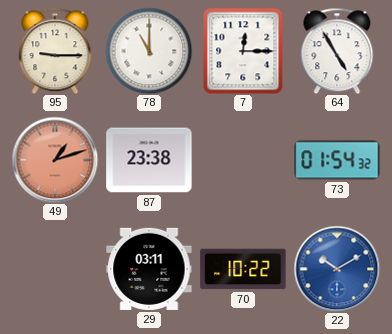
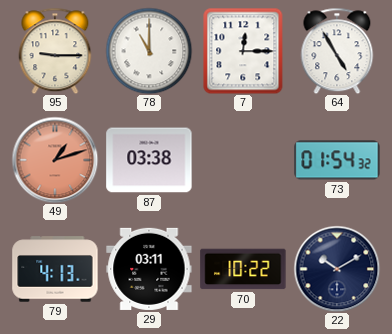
87: 23:38 -> 03:38
79: none -> 4:13
22 dial: blue -> navy
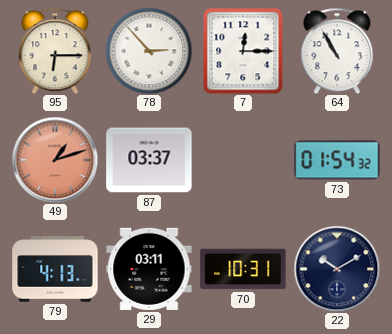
95: 9:15 -> 6:15
78: 11:00 -> 2:53
64: 4:55 -> 10:55
87: 03:38 -> 03:37
70: 10:22 -> 10:31
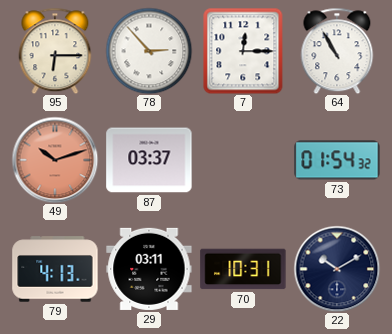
49: 1:12 -> 10:12
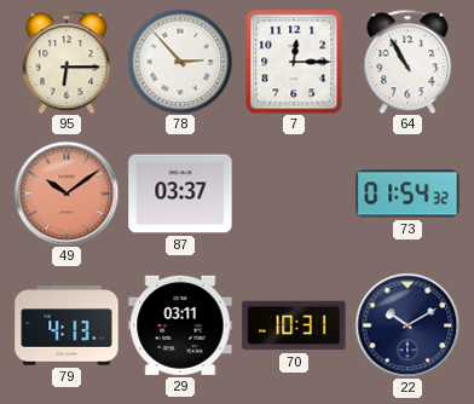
49: 10:12 -> 10:09
